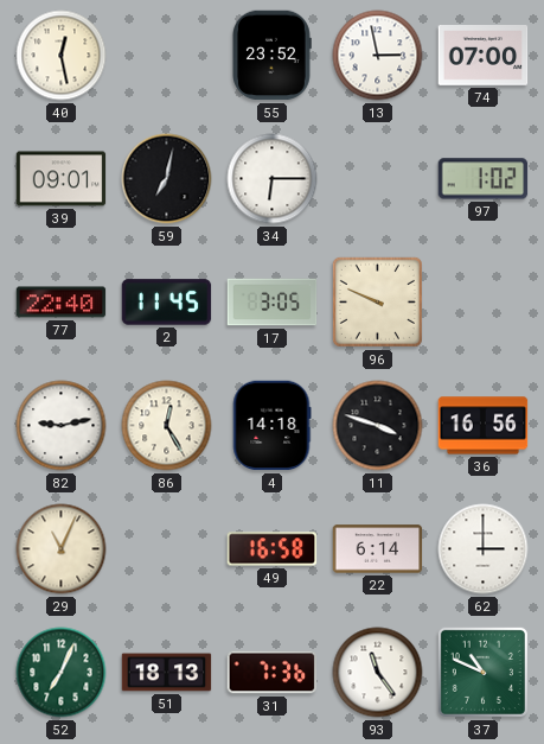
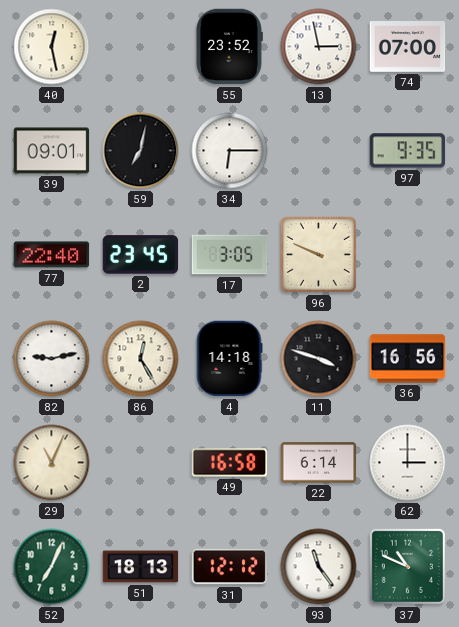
97: 1:02 -> 9:35
2: 11:45 -> 23:45
31: 7:36 -> 12:12
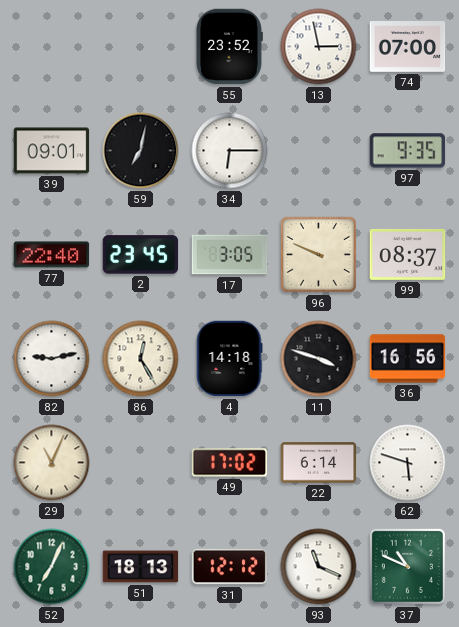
40: 12:28 -> none
99: none -> 08:37
49: 16:58 -> 17:02
62: 3:00 -> 5:48
93: 11:24 -> 11:19
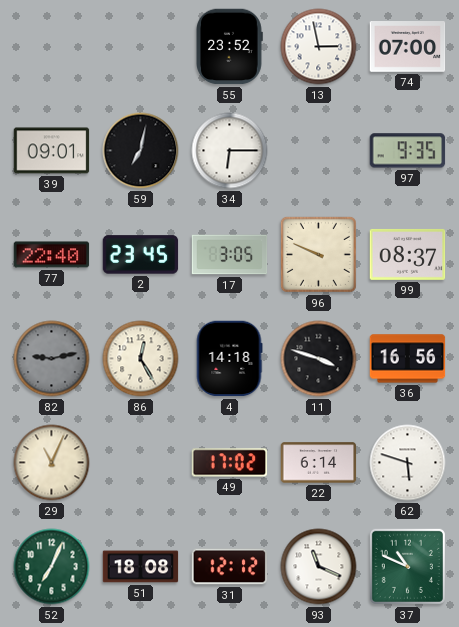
82 dial: white -> grey
51: 18:13 -> 18:08
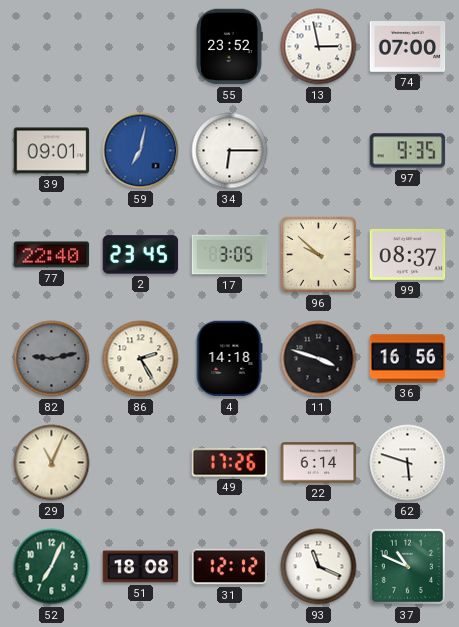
59 dial: black -> blue
96: 9:49 -> 9:52
86: 12:25 -> 2:25
49: 17:02 -> 17:26
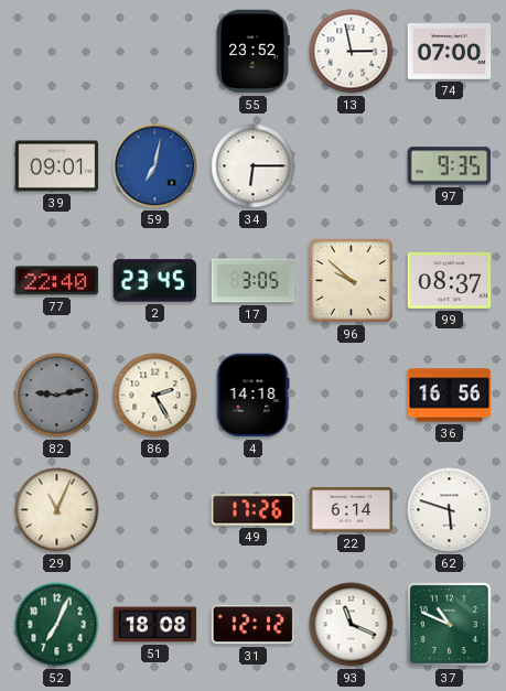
11: 3:48 -> none
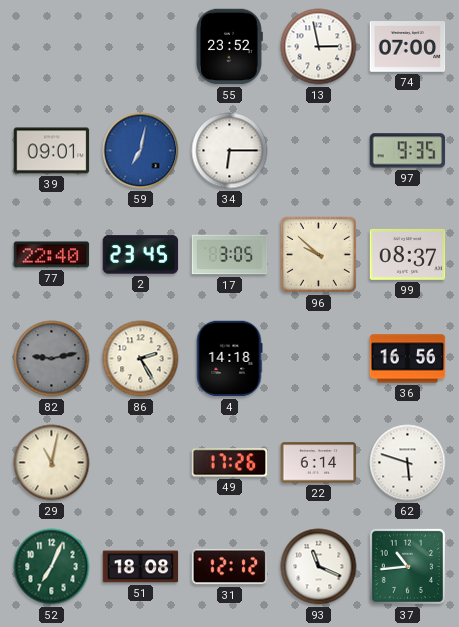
29: 11:04 -> 11:02
37: 10:49 -> 10:44
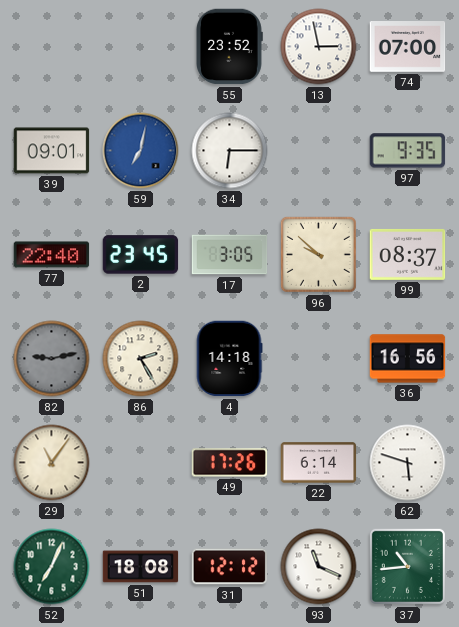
29: 11:02 -> 11:06
